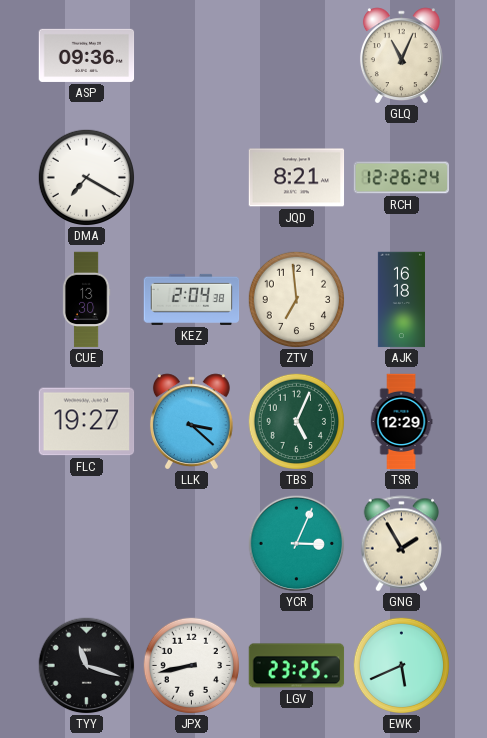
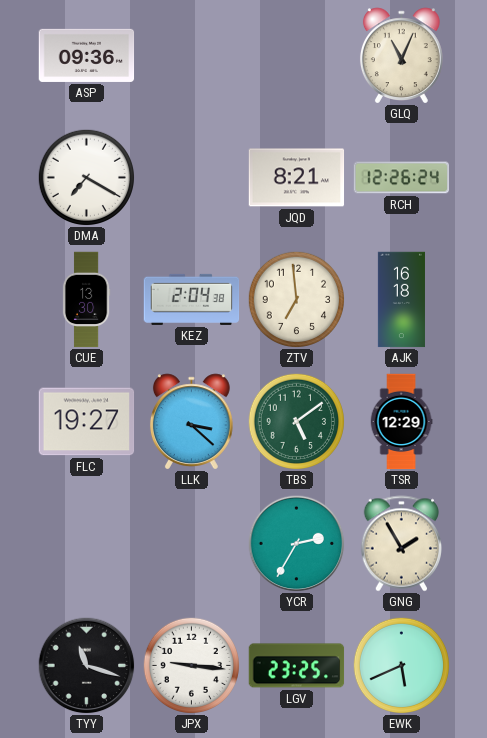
TBS: 5:04 -> 5:09
YCR: 3:04 -> 2:35
JPX: 8:43 -> 9:16
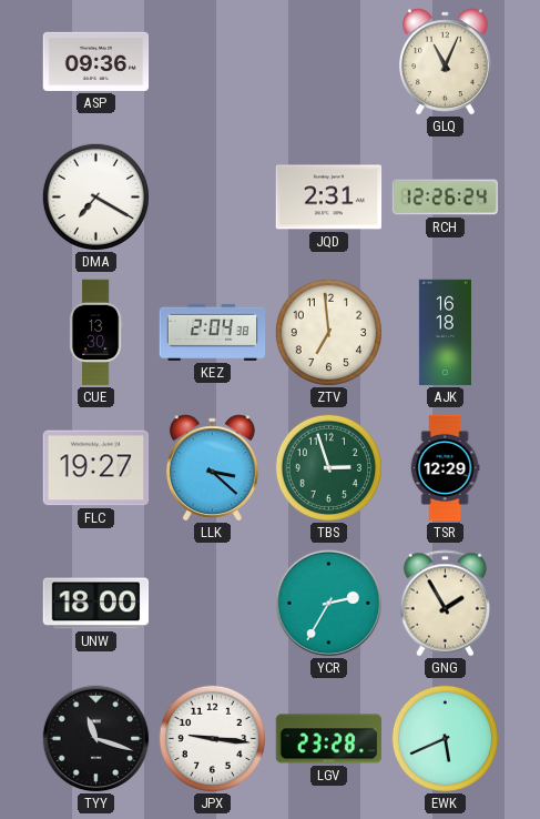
JQD: 8:21 -> 2:31
TBS: 5:09 -> 2:57
UNW: none -> 18:00
LGV: 23:25 -> 23:28
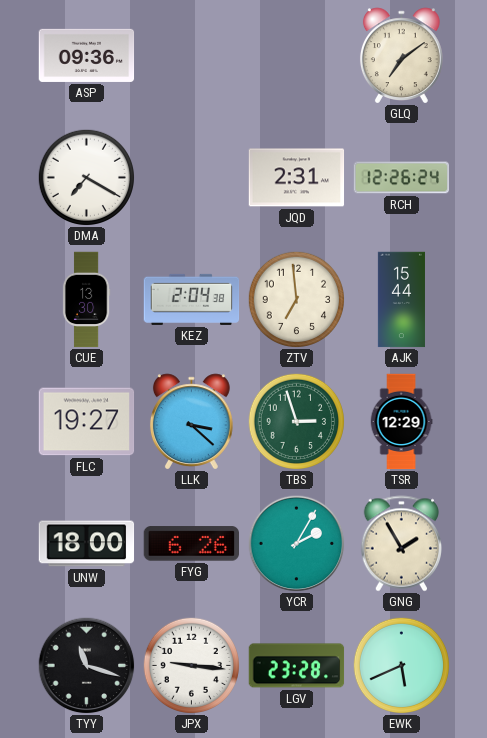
GLQ: 11:04 -> 7:09
AJK: 16:18 -> 15:44
FYG: none -> 6:26
YCR: 2:35 -> 2:05
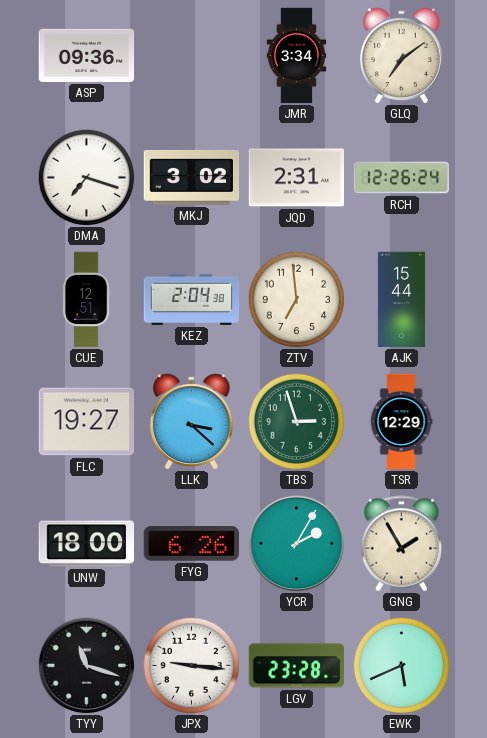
JMR: none -> 3:34
DMA: 7:20 -> 7:18
MKJ: none -> 3:02
CUE: 13:30 -> 12:51
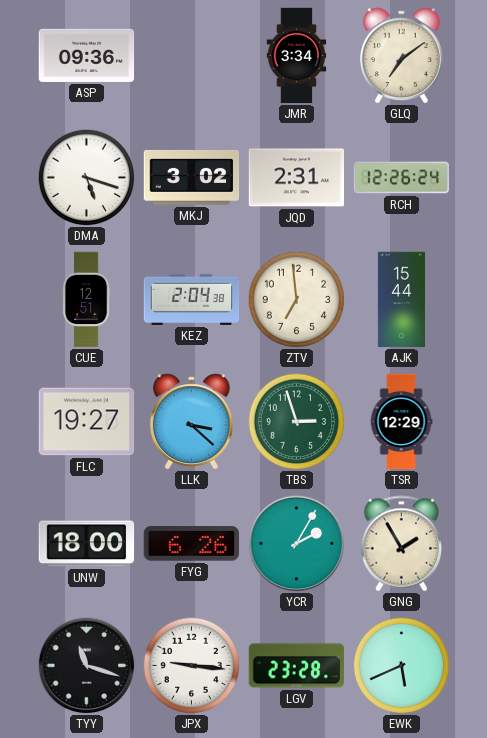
DMA: 7:18 -> 5:18
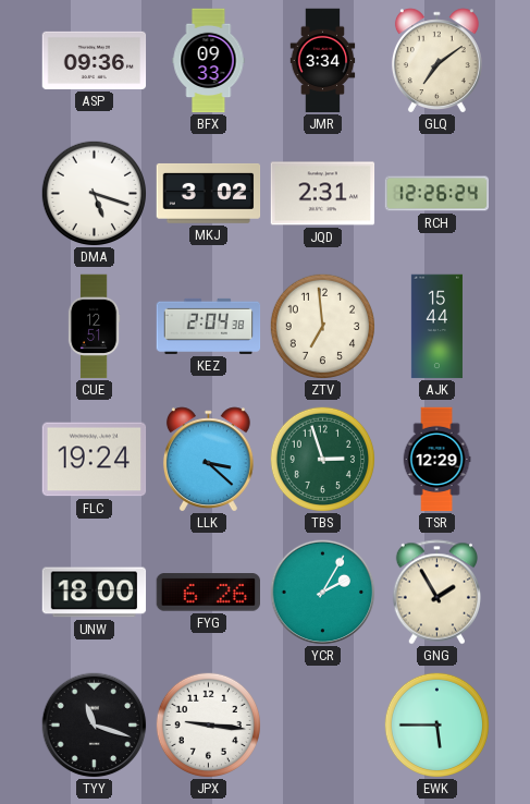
BFX: none -> 09:33
FLC: 19:27 -> 19:24
LGV: 23:28 -> none
EWK: 5:41 -> 5:45
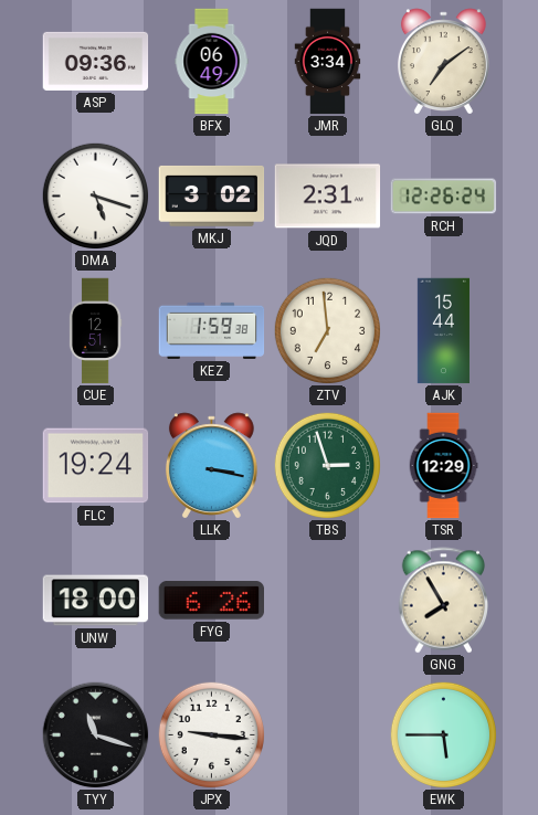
BFX: 09:33 -> 06:49
KEZ: 2:04 -> 1:59
LLK: 3:22 -> 3:17
YCR: 2:05 -> none
GNG: 1:55 -> 7:55
